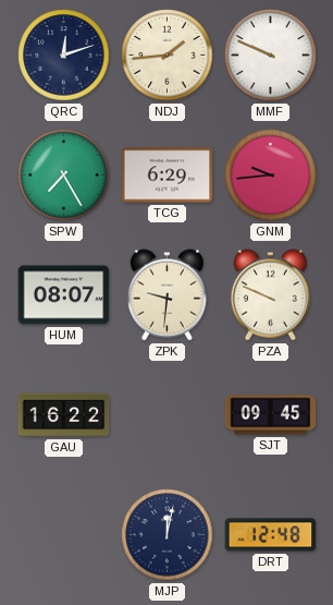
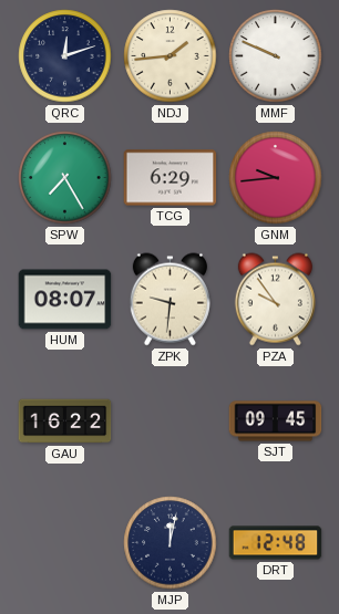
PZA: 9:49 -> 9:54
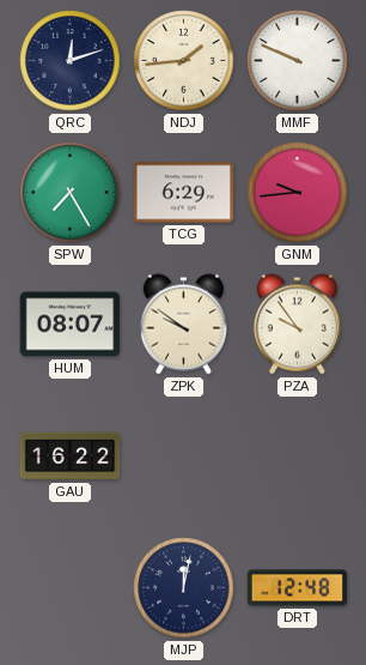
ZPK: 9:31 -> 9:51
SJT: 09:45 -> none
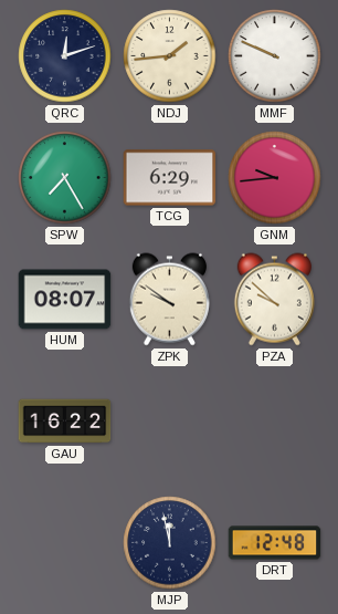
PZA: 9:54 -> 9:52
MJP: 12:02 -> 11:58
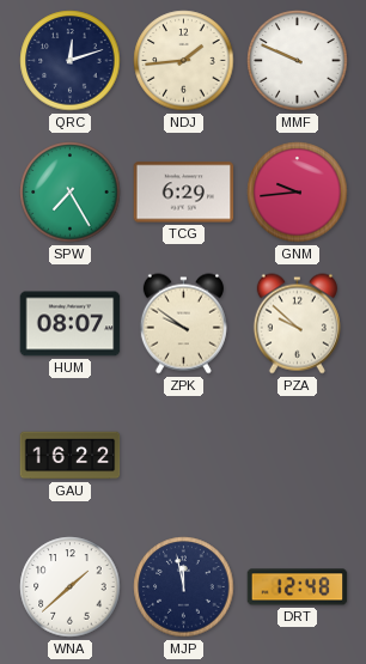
WNA: none -> 1:38
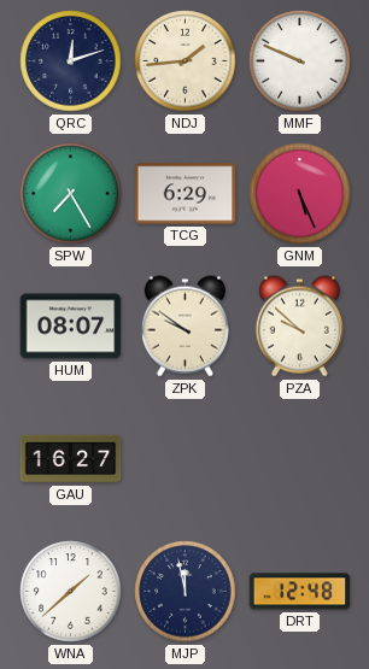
GNM: 9:44 -> 5:26
GAU: 16:22 -> 16:27
